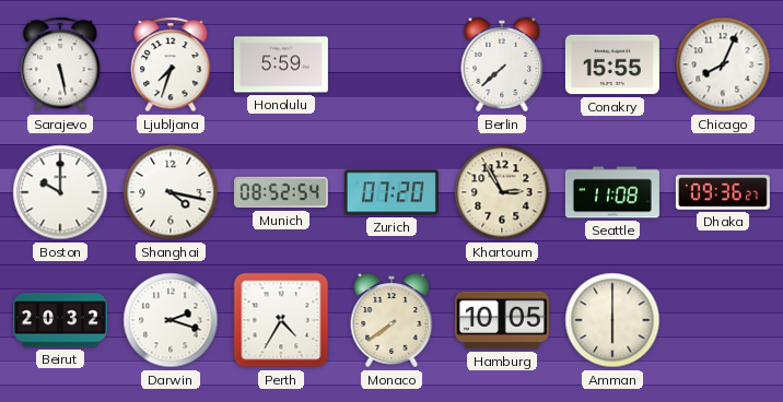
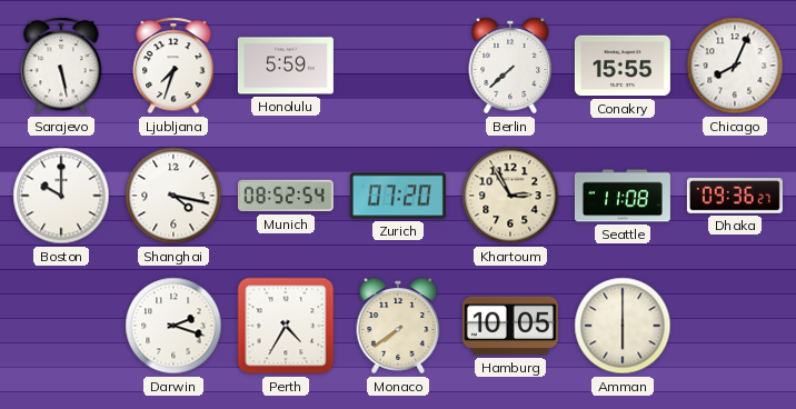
Beirut: 20:32 -> none
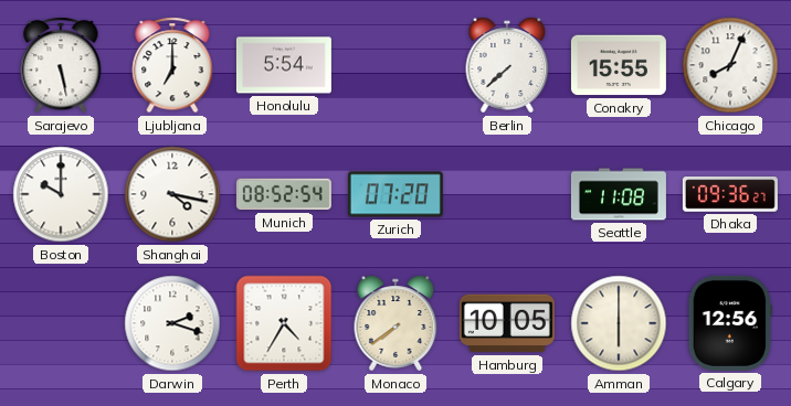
Ljubljana: 7:33 -> 7:00
Honolulu: 5:59 -> 5:54
Khartoum: 2:55 -> none
Calgary: none -> 12:56
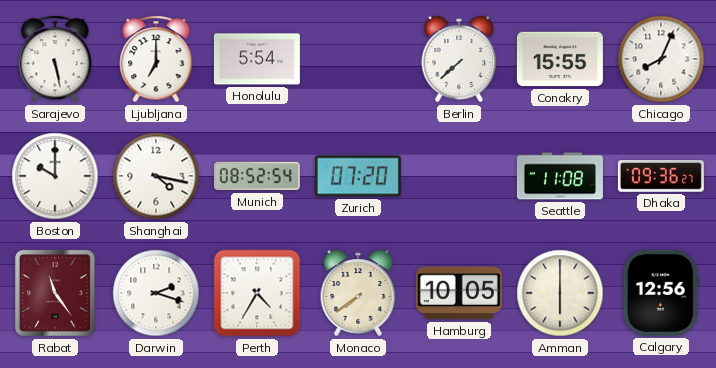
Rabat: none -> 11:24
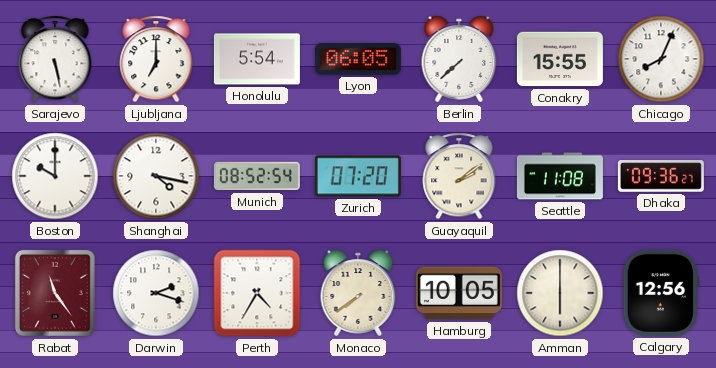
Lyon: none -> 06:05
Guayaquil: none -> 2:09
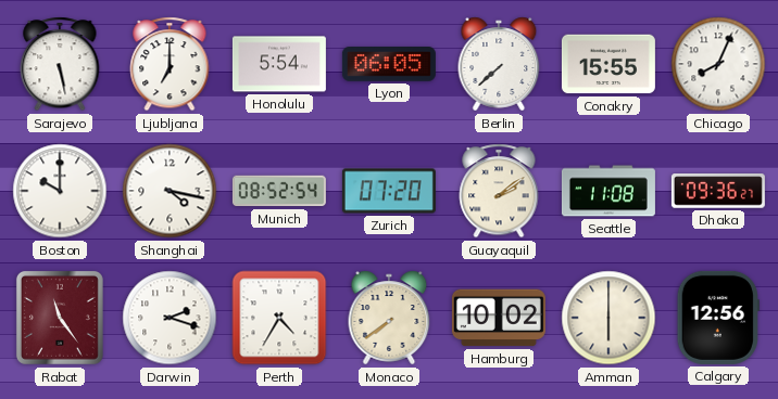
Hamburg: 10:05 -> 10:02
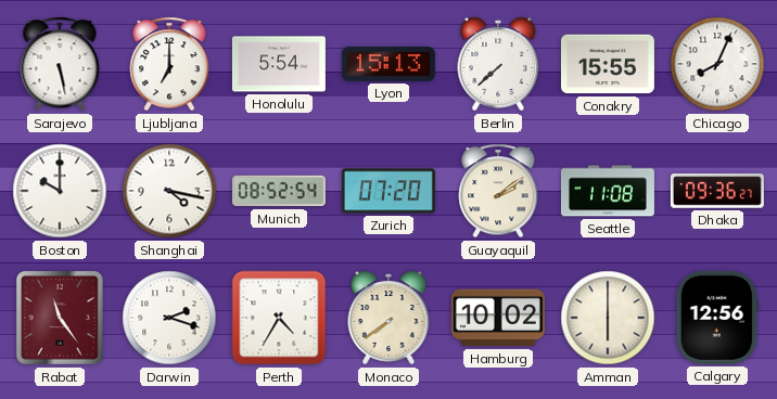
Lyon: 06:05 -> 15:13
